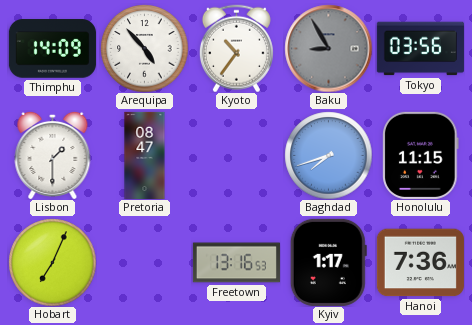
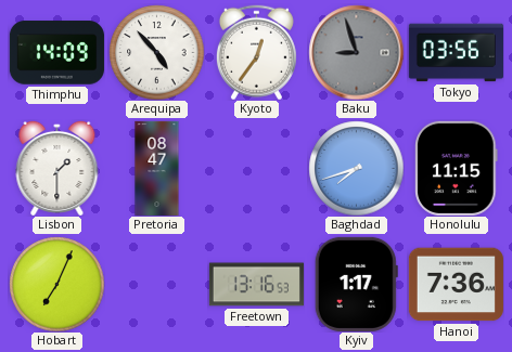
Kyoto: 10:36 -> 12:36
Baku: 8:55 -> 8:57
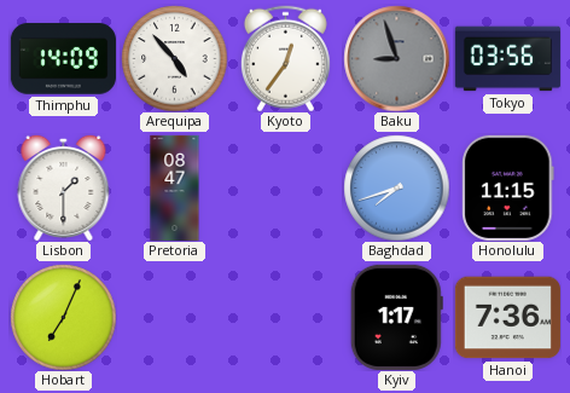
Freetown: 13:16 -> none
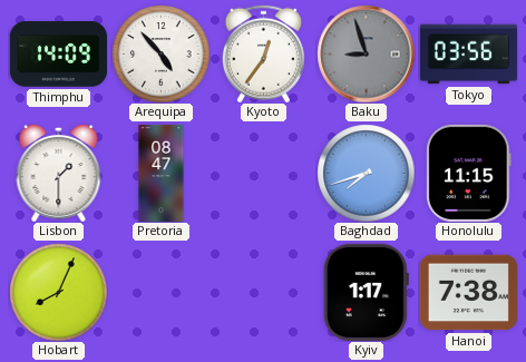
Hobart: 7:04 -> 8:04
Hanoi: 7:36 -> 7:38
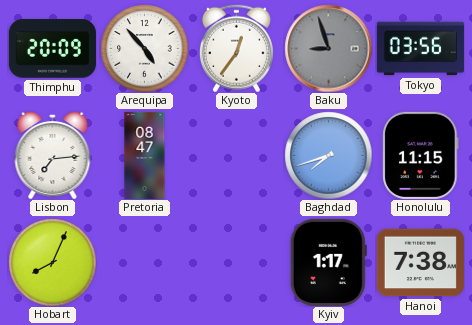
Thimphu: 14:09 -> 20:09
Lisbon: 1:30 -> 7:14
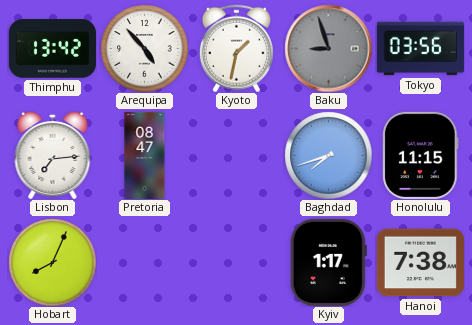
Thimphu: 20:09 -> 13:42
Kyoto: 12:36 -> 1:32
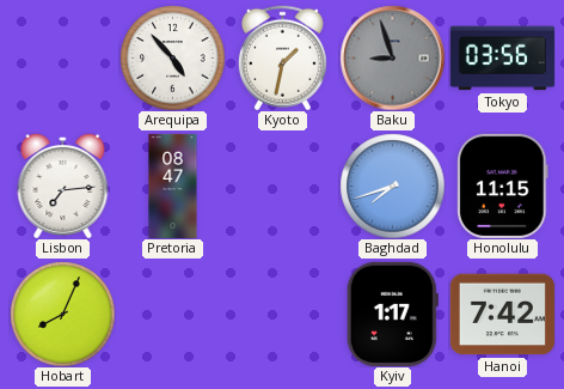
Thimphu: 13:42 -> none
Hanoi: 7:38 -> 7:42
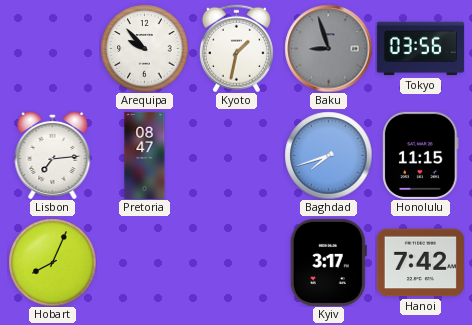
Arequipa: 4:53 -> 9:53
Kyiv: 1:17 -> 3:17
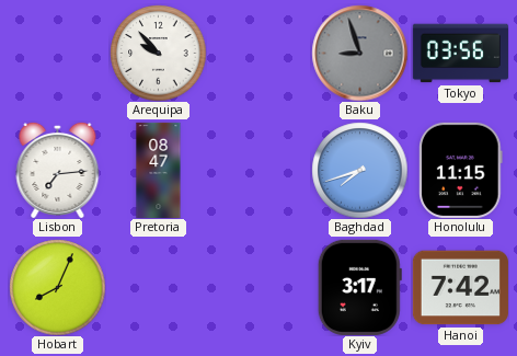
Kyoto: 1:32 -> none
